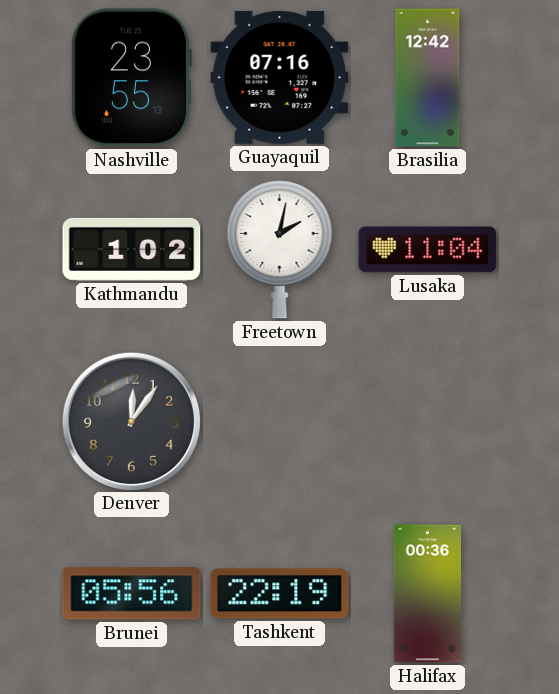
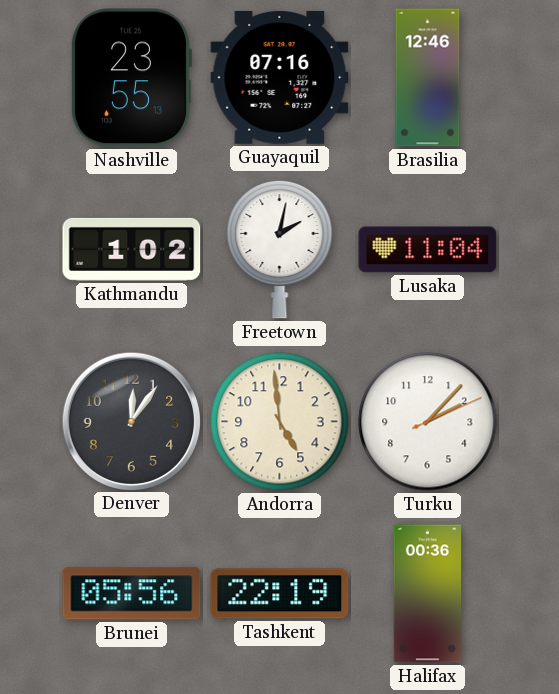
Brasilia: 12:42 -> 12:46
Andorra: none -> 4:59
Turku: none -> 2:07
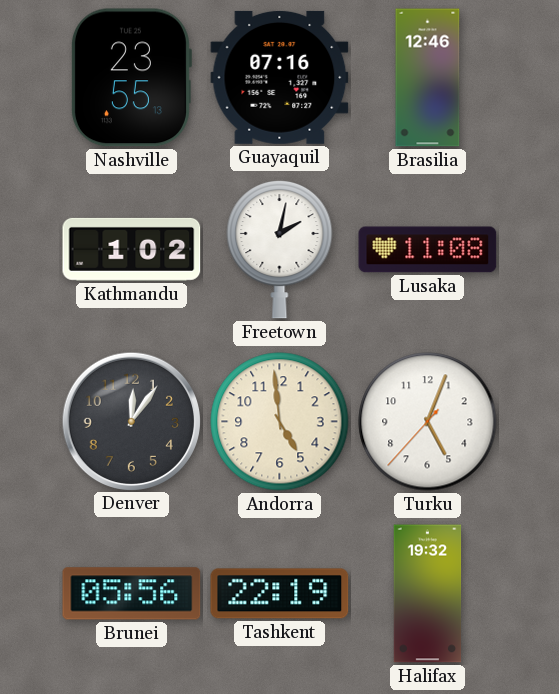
Lusaka: 11:04 -> 11:08
Turku: 2:07 -> 5:03
Halifax: 00:36 -> 19:32
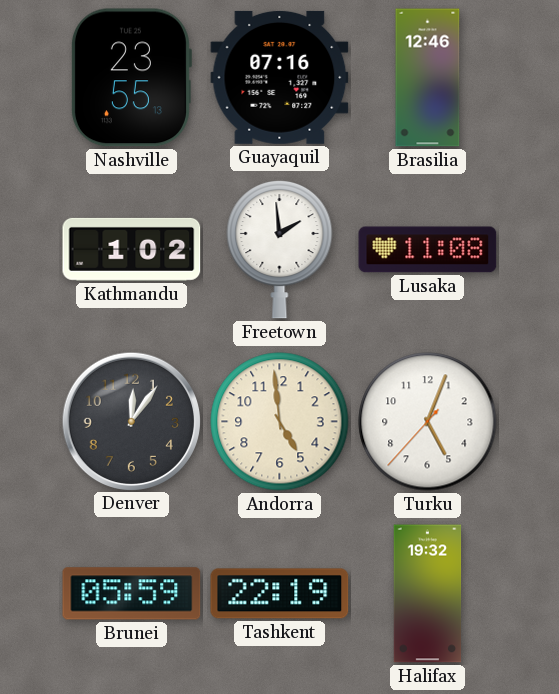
Freetown: 2:02 -> 1:59
Brunei: 05:56 -> 05:59
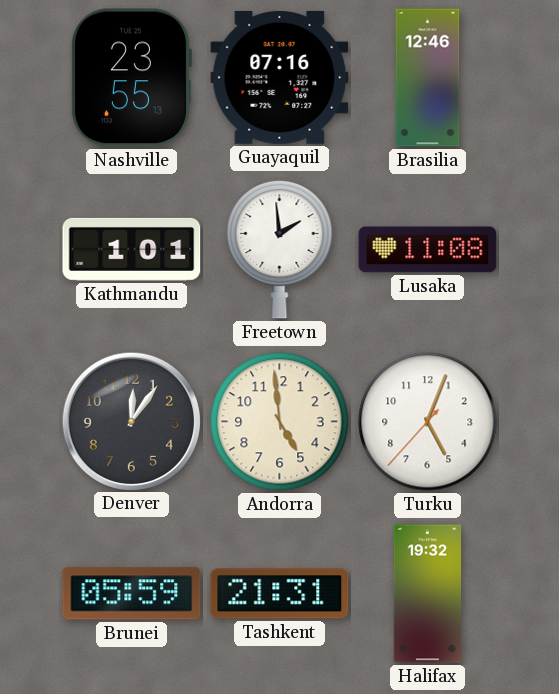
Kathmandu: 1:02 -> 1:01
Tashkent: 22:19 -> 21:31
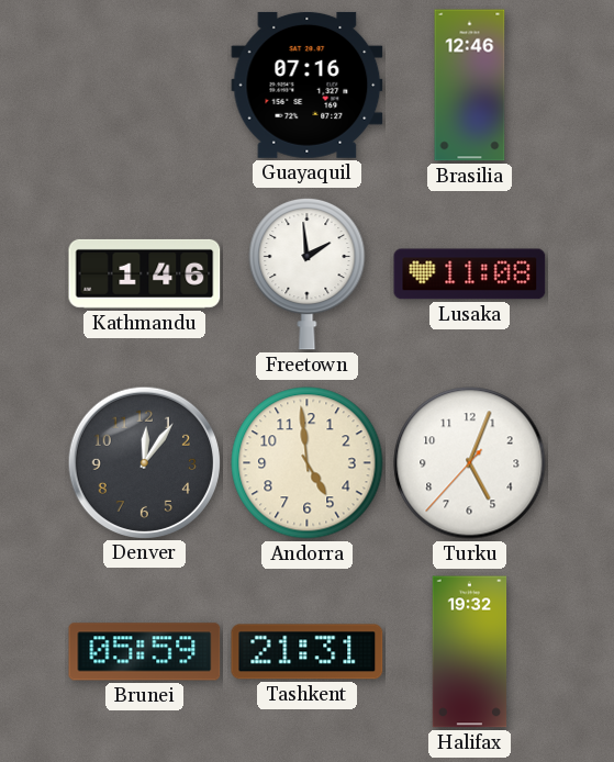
Nashville: 23:55 -> none
Kathmandu: 1:01 -> 1:46
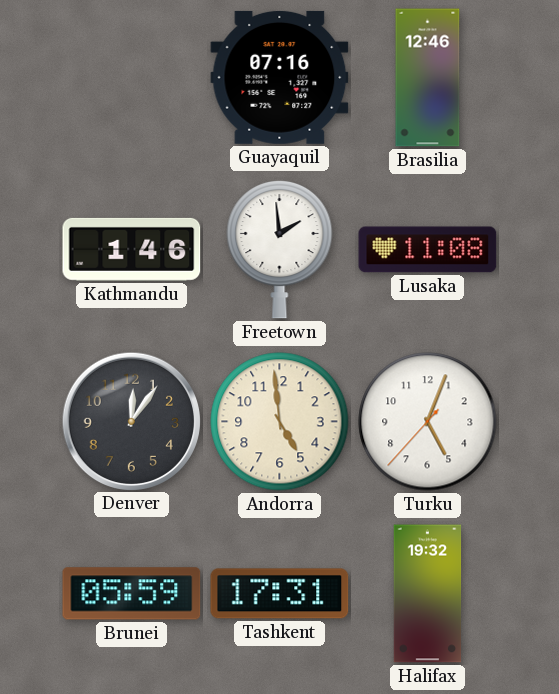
Tashkent: 21:31 -> 17:31
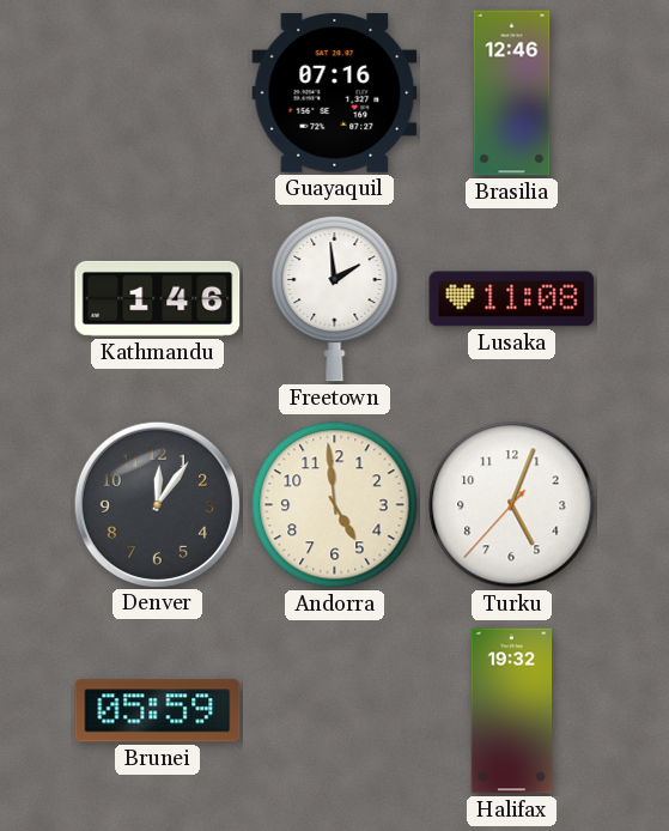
Tashkent: 17:31 -> none
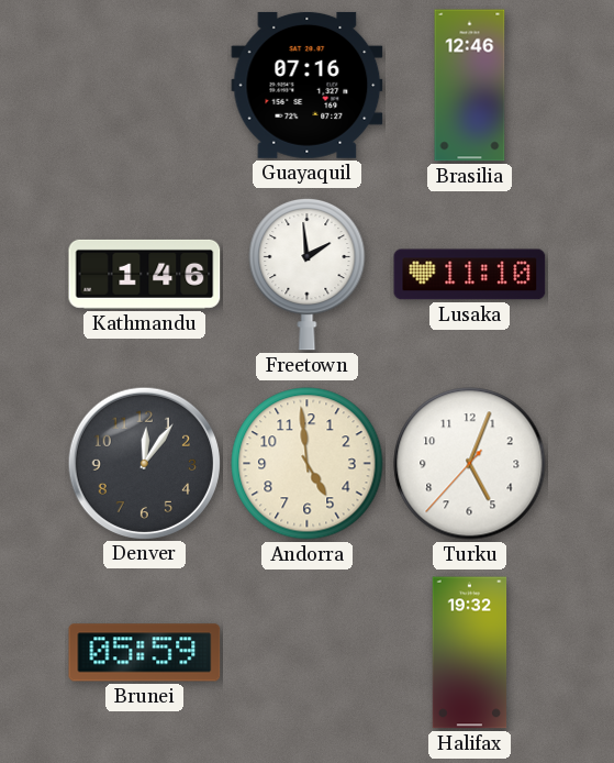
Lusaka: 11:08 -> 11:10
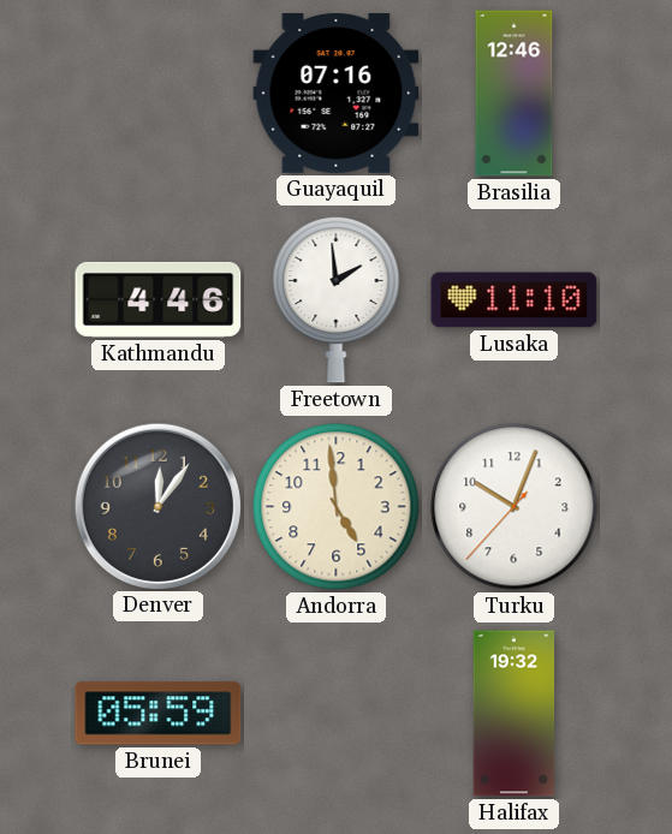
Kathmandu: 1:46 -> 4:46
Turku: 5:03 -> 10:03
